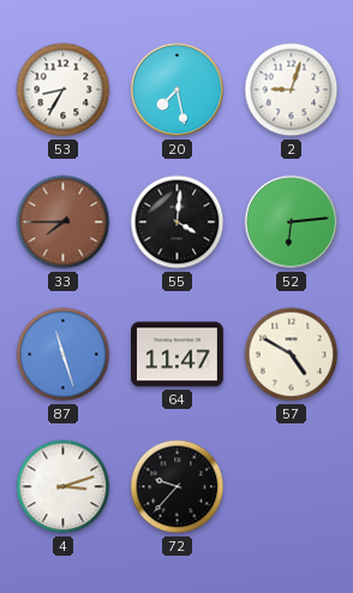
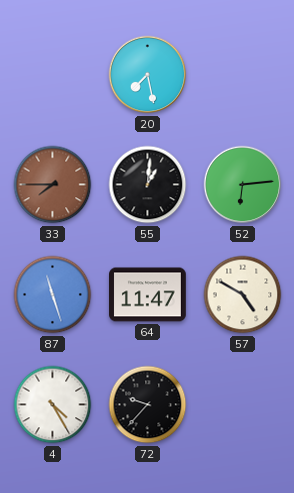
53: 8:35 -> none
2: 9:03 -> none
55: 4:01 -> 1:01
4: 3:12 -> 4:25
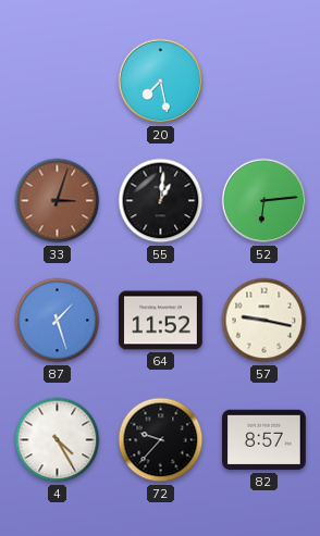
33: 7:45 -> 3:03
87: 11:27 -> 1:27
64: 11:47 -> 11:52
57: 4:50 -> 9:17
82: none -> 8:57
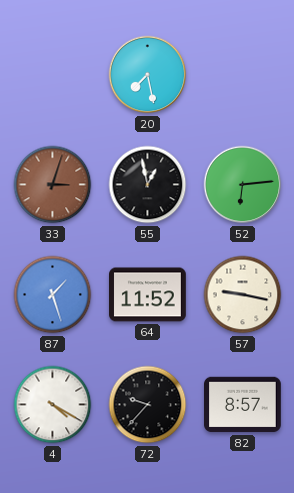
55: 1:01 -> 12:58
4: 4:25 -> 4:20
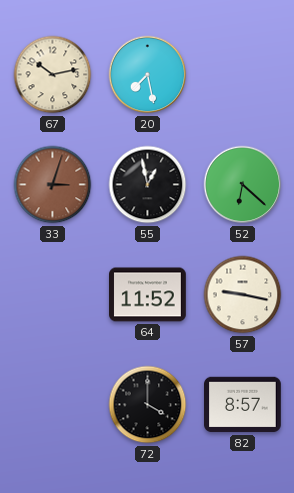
67: none -> 10:13
52: 6:14 -> 6:22
87: 1:27 -> none
4: 4:20 -> none
72: 9:37 -> 4:00
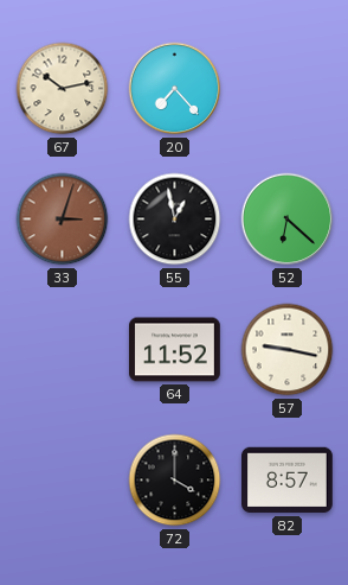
20: 7:28 -> 7:23
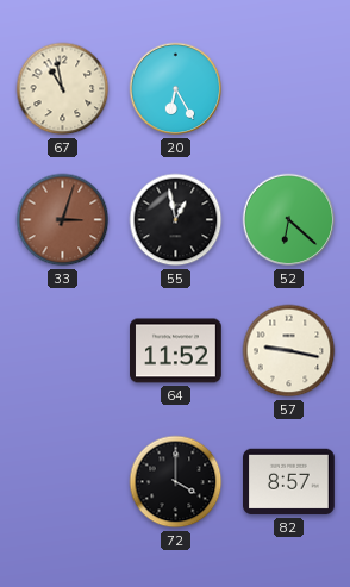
67: 10:13 -> 10:58
20: 7:23 -> 6:25
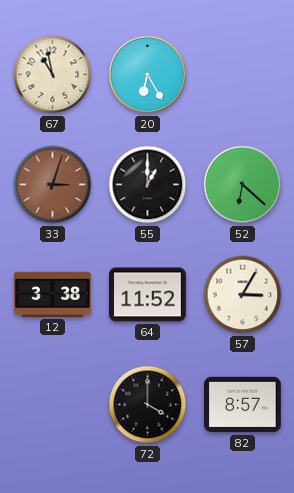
55: 12:58 -> 1:00
12: none -> 3:38
57: 9:17 -> 3:05
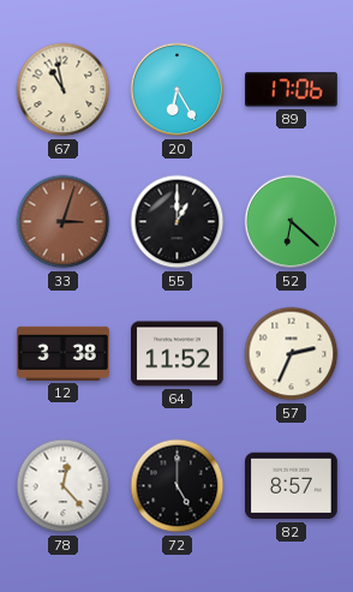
89: none -> 17:06
57: 3:05 -> 2:34
78: none -> 12:23
72: 4:00 -> 5:00
